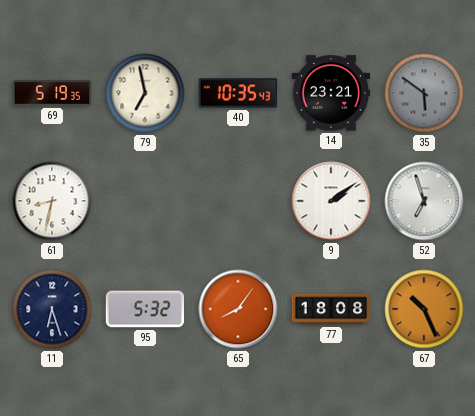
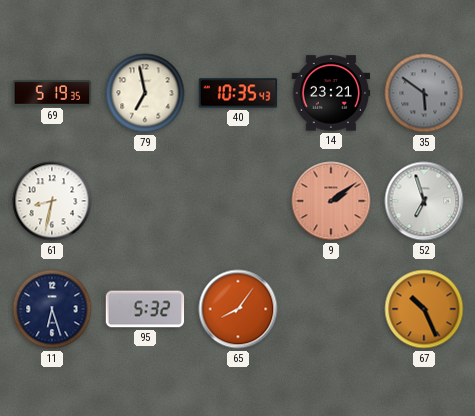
9 dial: white -> salmon
77: 18:08 -> none
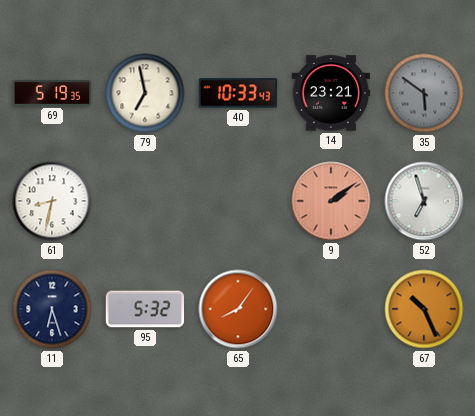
40: 10:35 -> 10:33
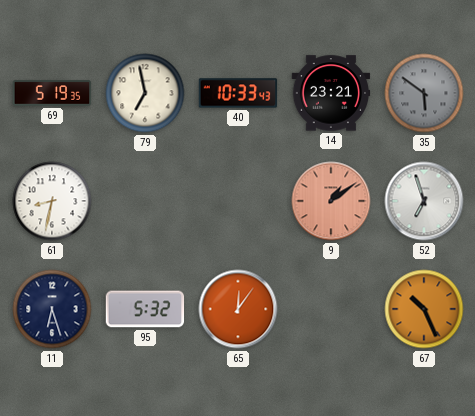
9: 2:09 -> 1:09
65: 8:06 -> 12:06
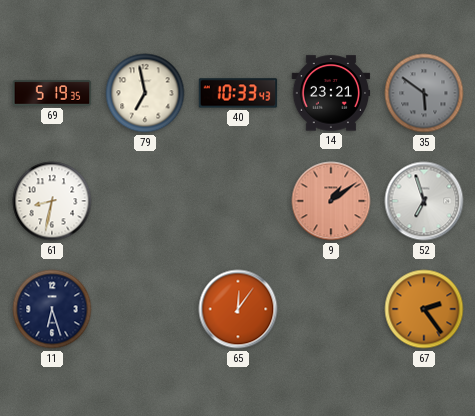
95: 5:32 -> none
67: 10:26 -> 2:24
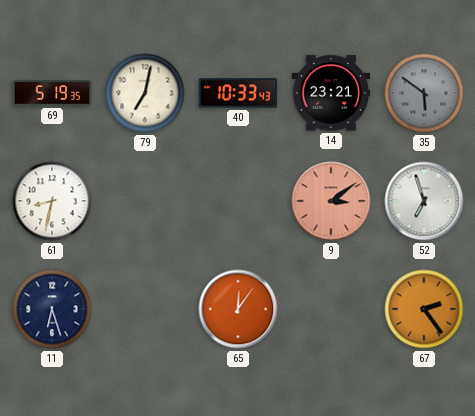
79: 6:58 -> 7:02
9: 1:09 -> 3:09
